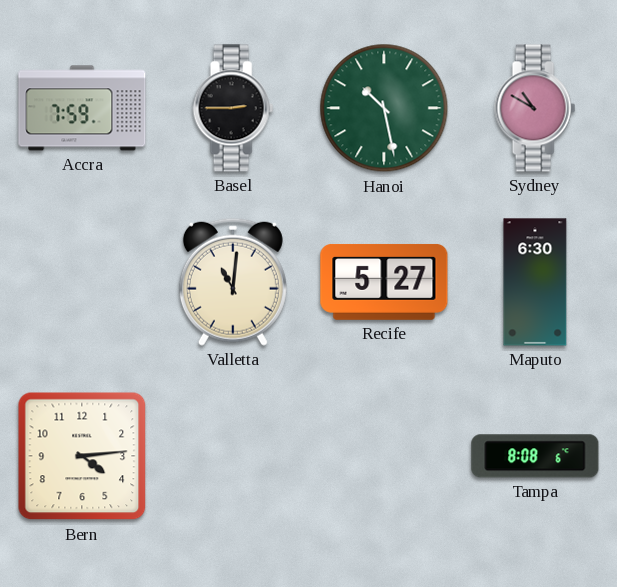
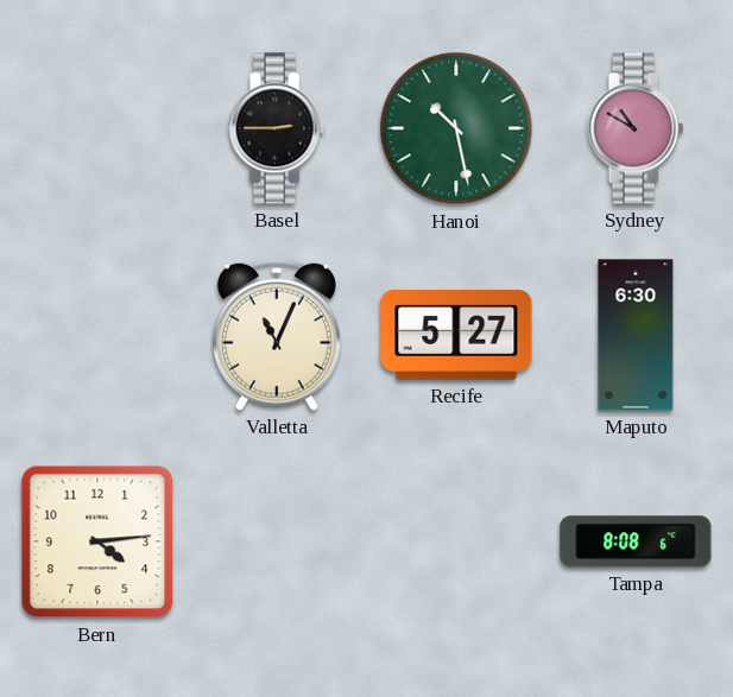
Accra: 7:59 -> none
Valletta: 11:01 -> 11:04
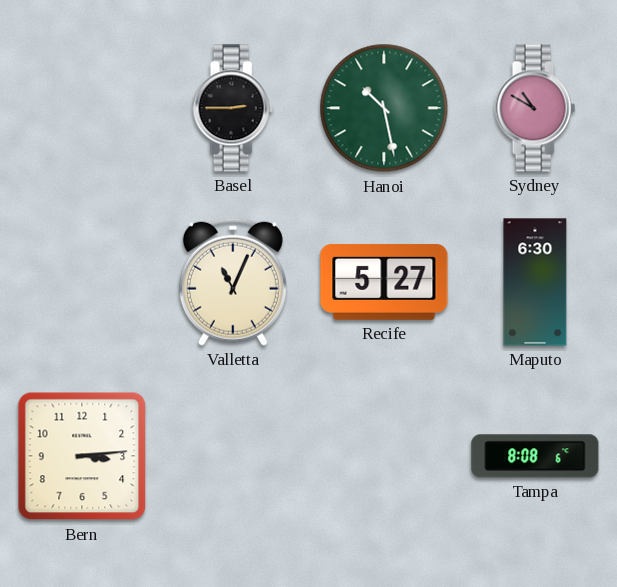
Bern: 4:14 -> 3:14
